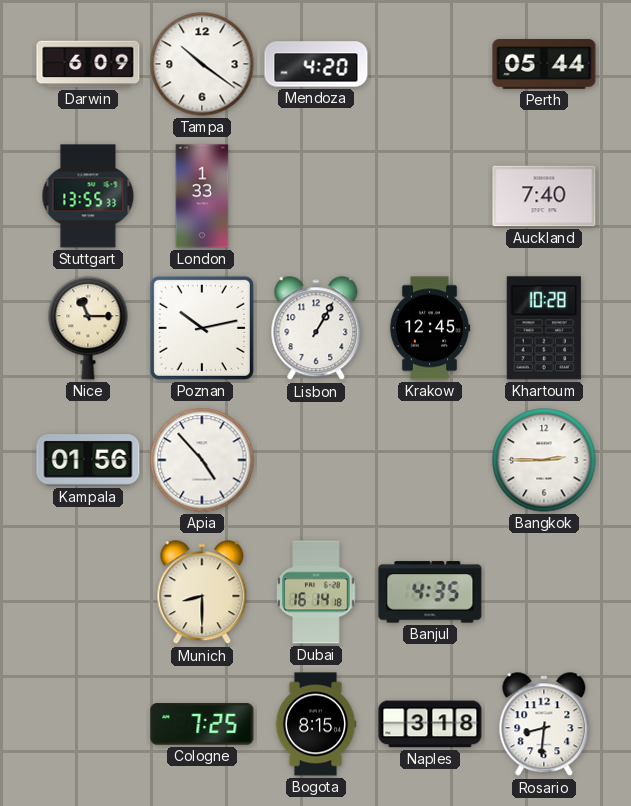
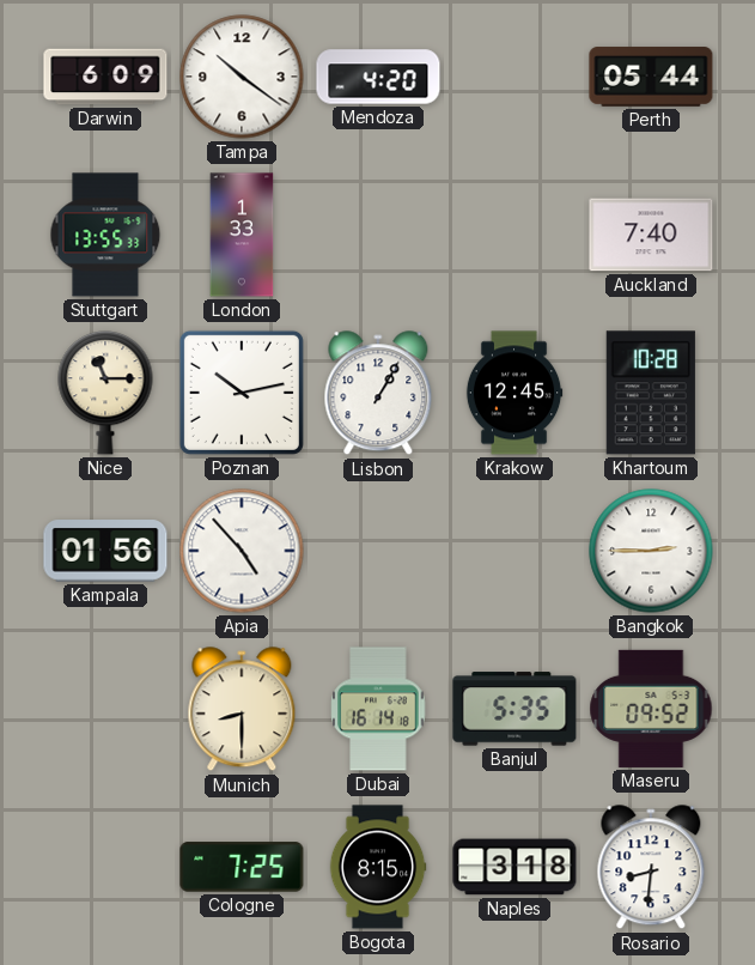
Banjul: 4:35 -> 5:35
Maseru: none -> 09:52
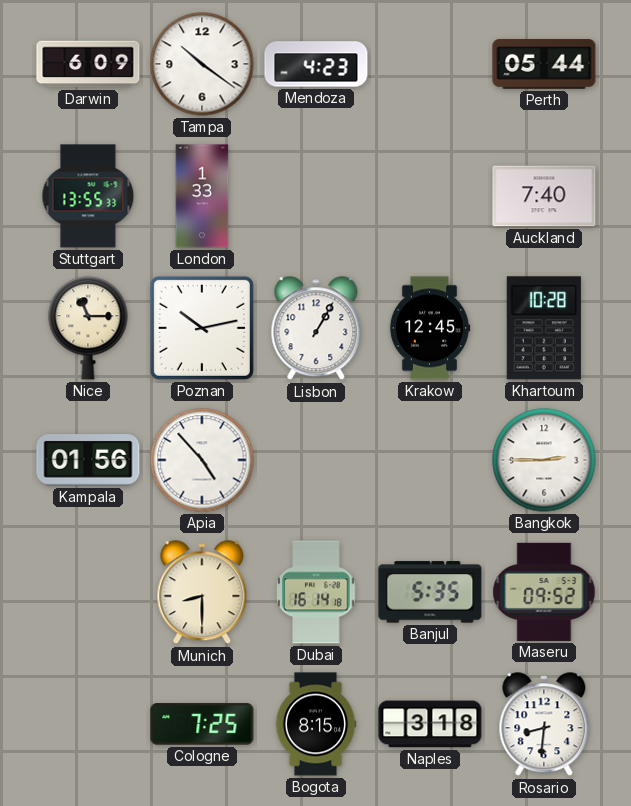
Mendoza: 4:20 -> 4:23
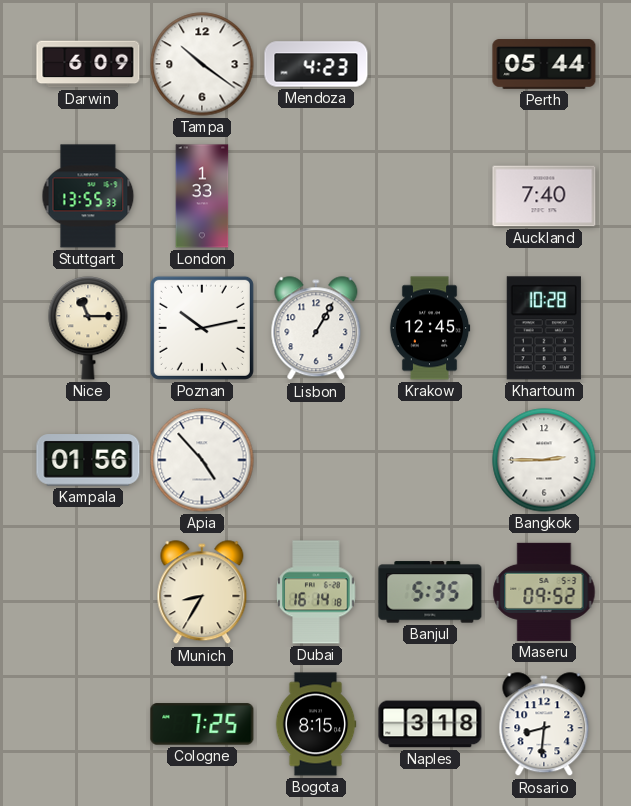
Munich: 8:30 -> 8:35
